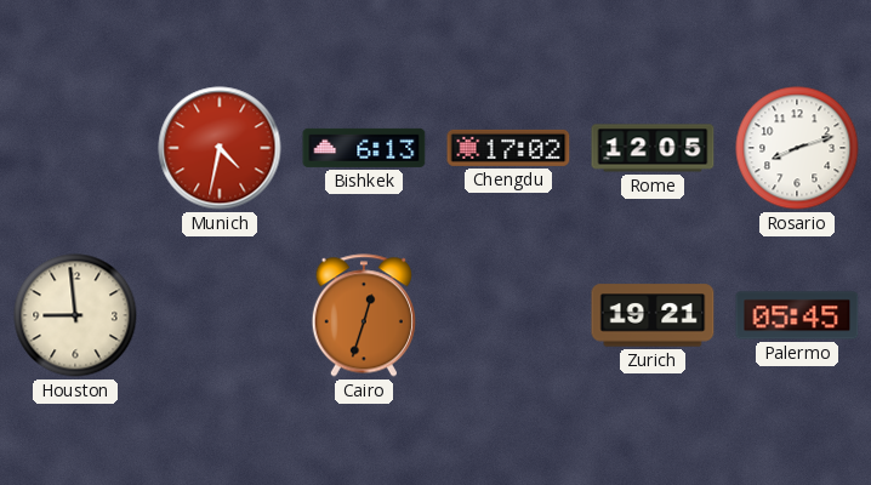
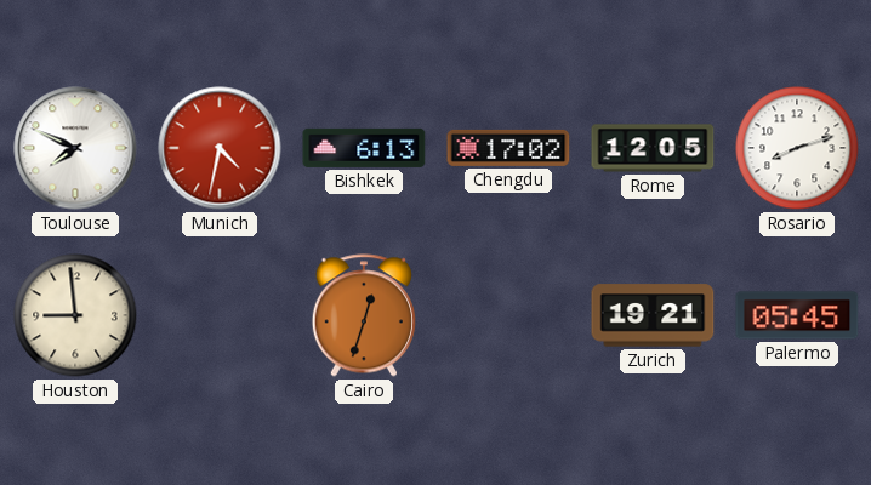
Toulouse: none -> 7:49
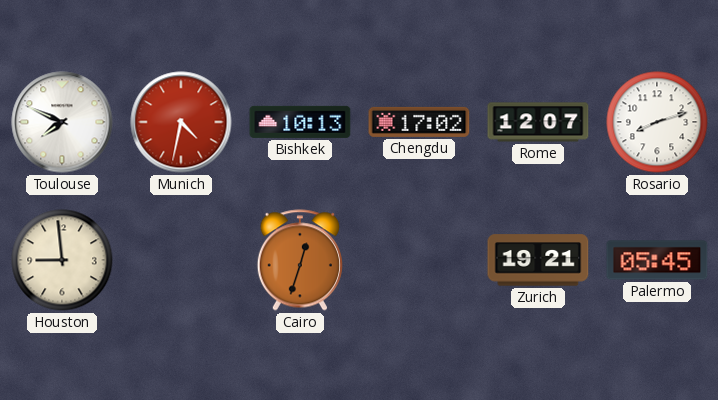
Bishkek: 6:13 -> 10:13
Rome: 12:05 -> 12:07
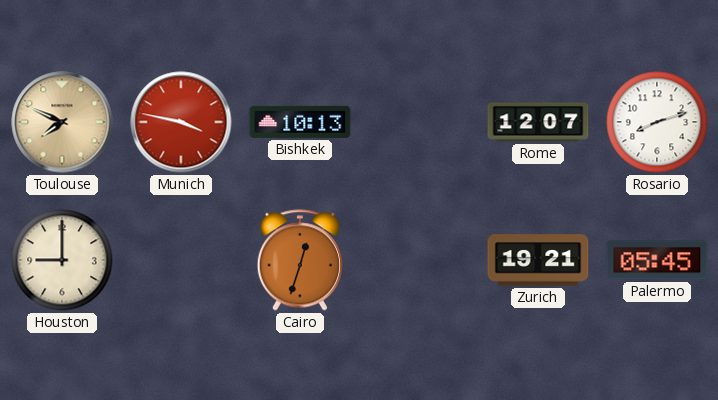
Toulouse dial: white -> champagne
Munich: 4:32 -> 3:47
Chengdu: 17:02 -> none
Houston: 8:59 -> 9:00
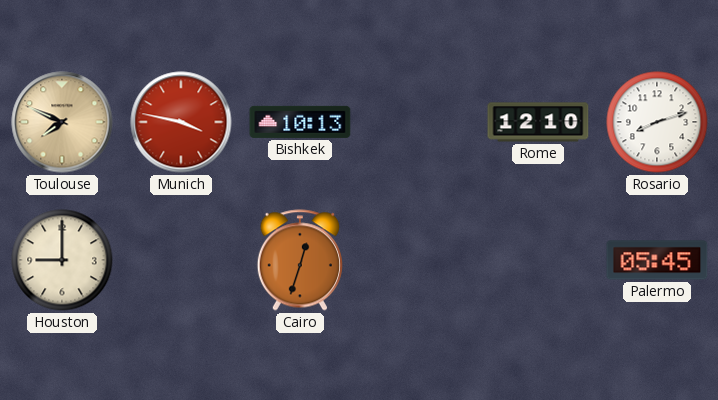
Rome: 12:07 -> 12:10
Zurich: 19:21 -> none
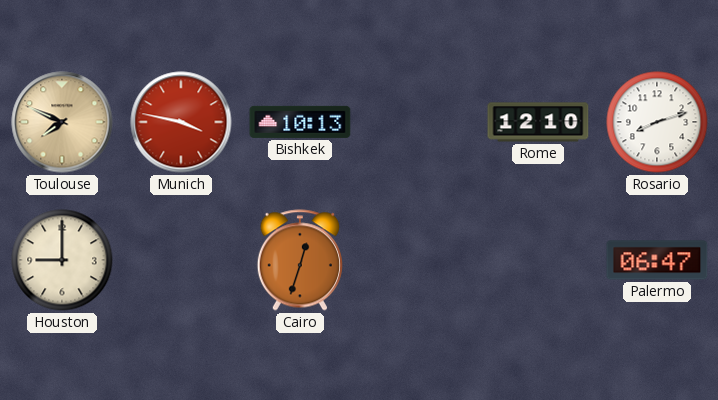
Palermo: 05:45 -> 06:47
